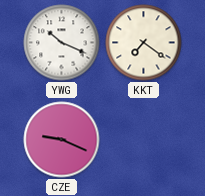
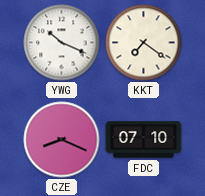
CZE: 9:19 -> 8:19
FDC: none -> 07:10
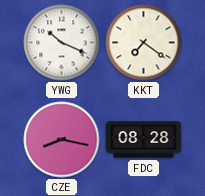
CZE: 8:19 -> 8:17
FDC: 07:10 -> 08:28
